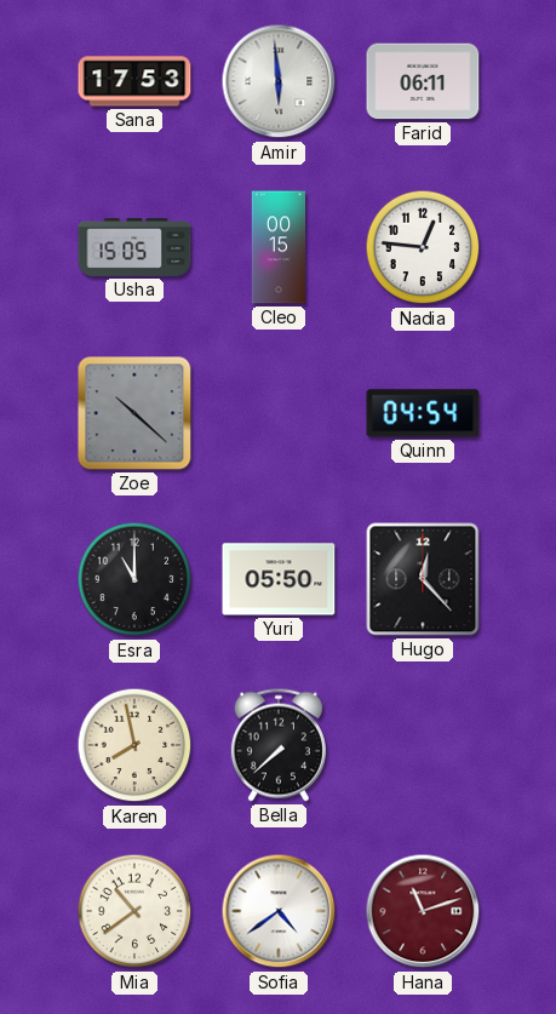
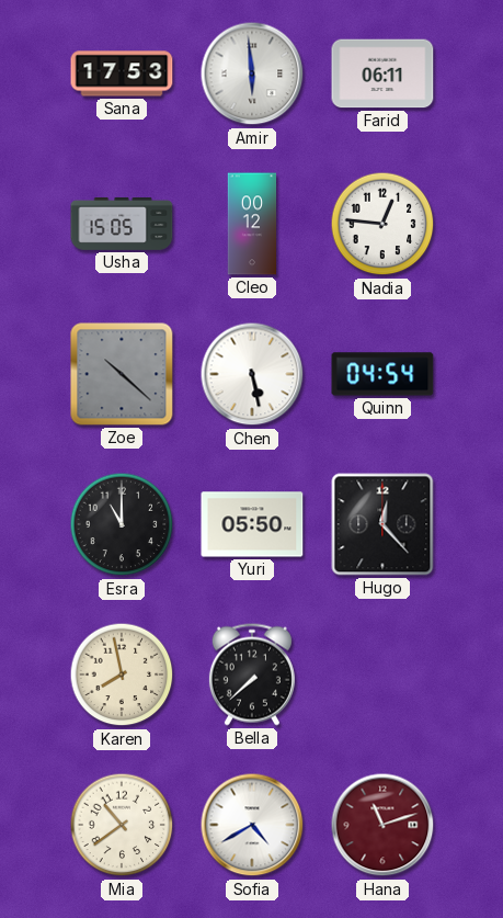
Cleo: 00:15 -> 00:12
Chen: none -> 5:28
Sofia: 4:39 -> 4:40
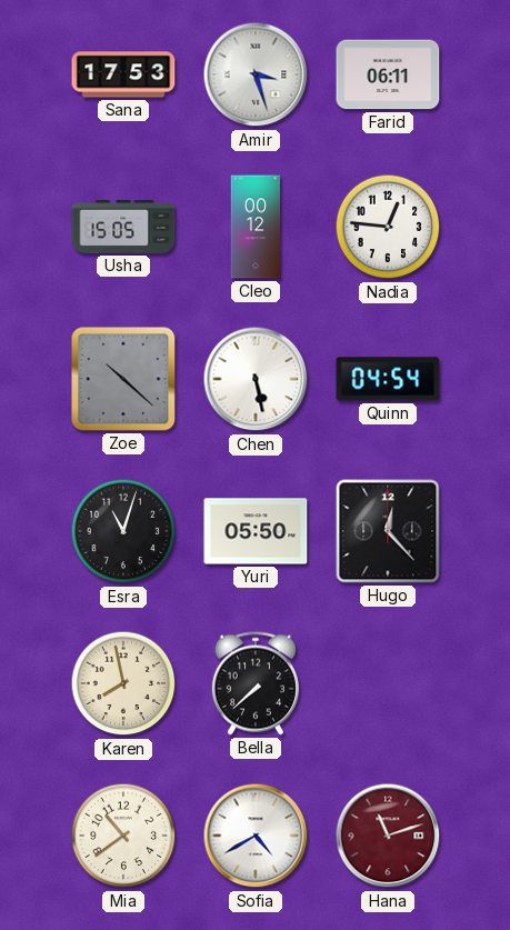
Amir: 5:59 -> 3:27
Esra: 11:00 -> 11:03
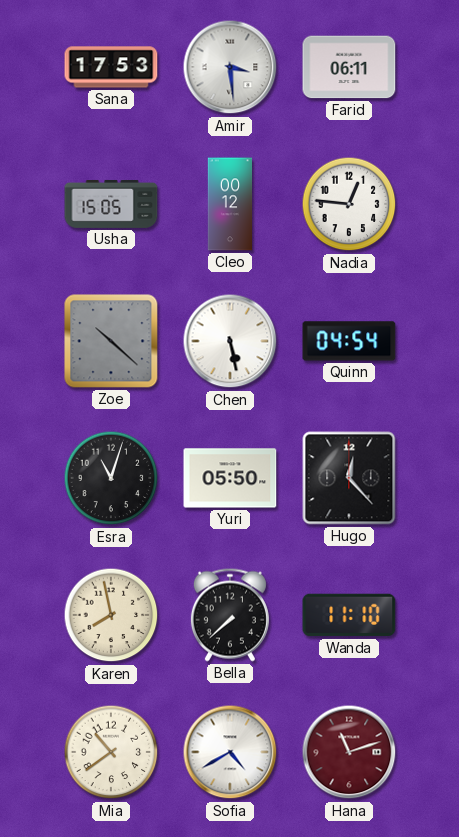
Amir: 3:27 -> 3:29
Wanda: none -> 11:10
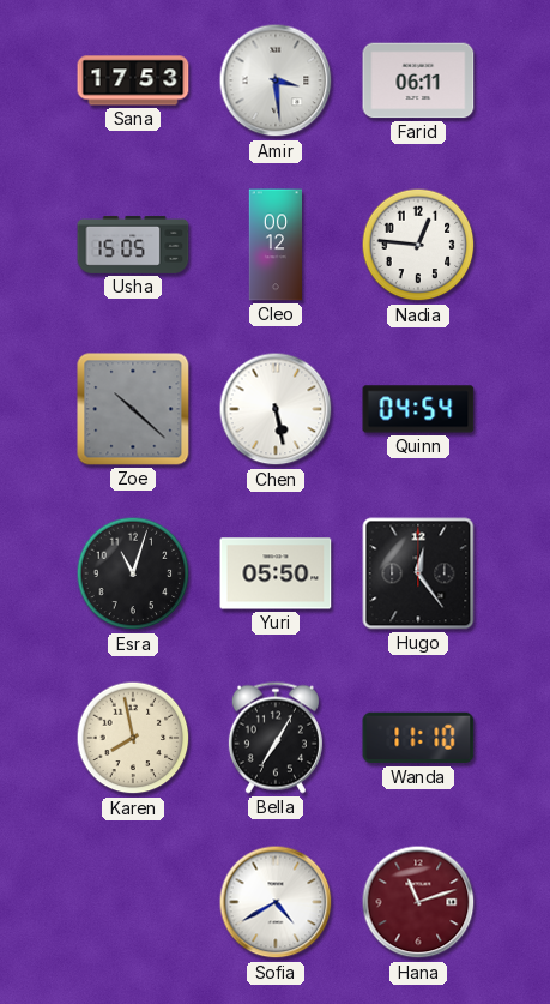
Hugo: 12:23 -> 12:24
Bella: 7:38 -> 7:05
Mia: 10:39 -> none
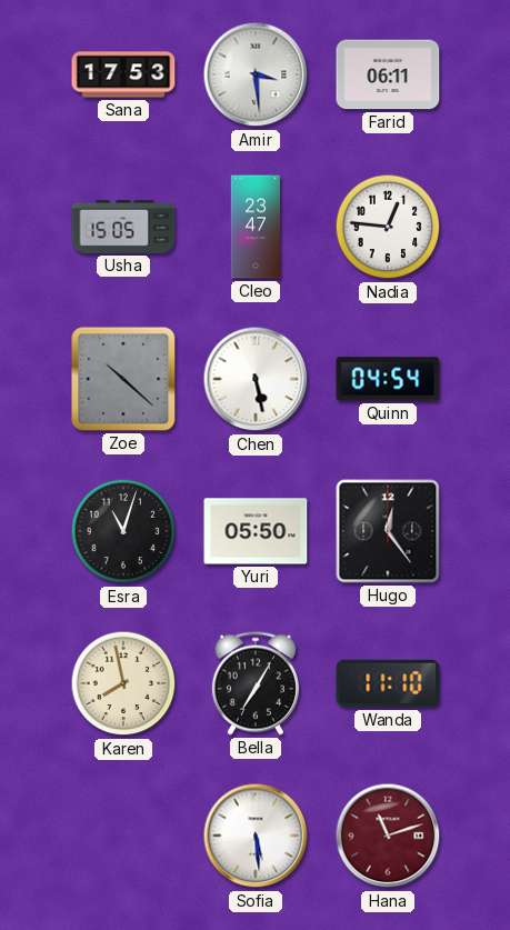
Cleo: 00:12 -> 23:47
Sofia: 4:40 -> 5:29
